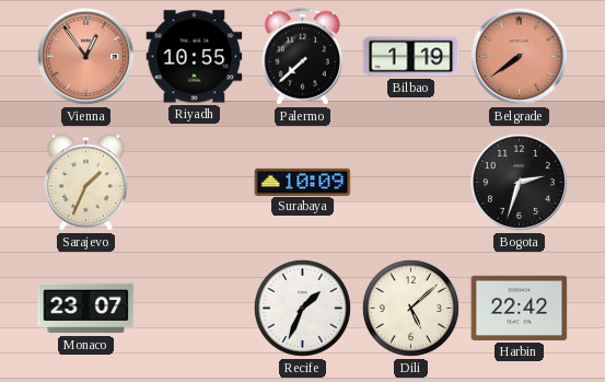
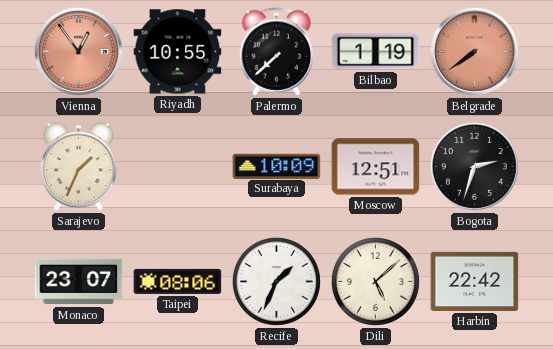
Moscow: none -> 12:51
Taipei: none -> 08:06
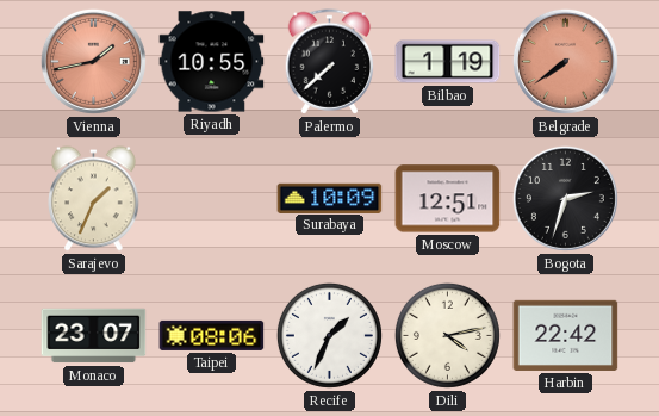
Vienna: 12:54 -> 1:43
Dili: 5:08 -> 4:13
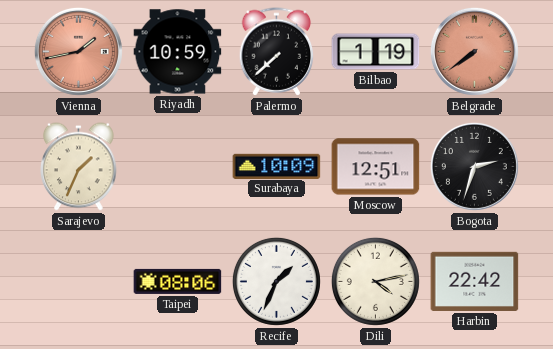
Riyadh: 10:55 -> 10:59
Monaco: 23:07 -> none
